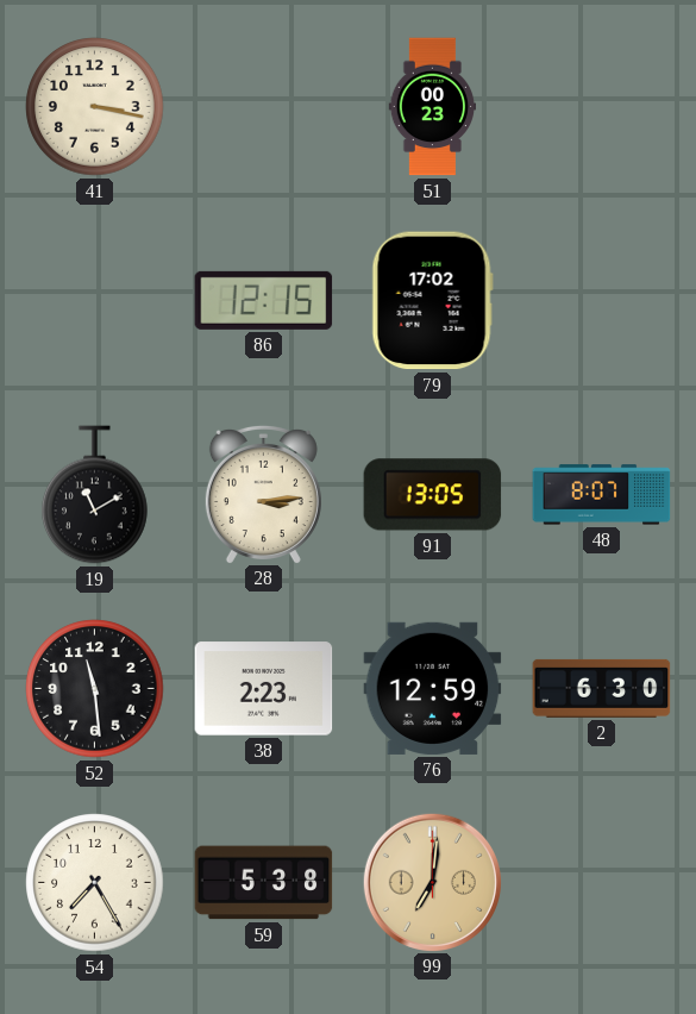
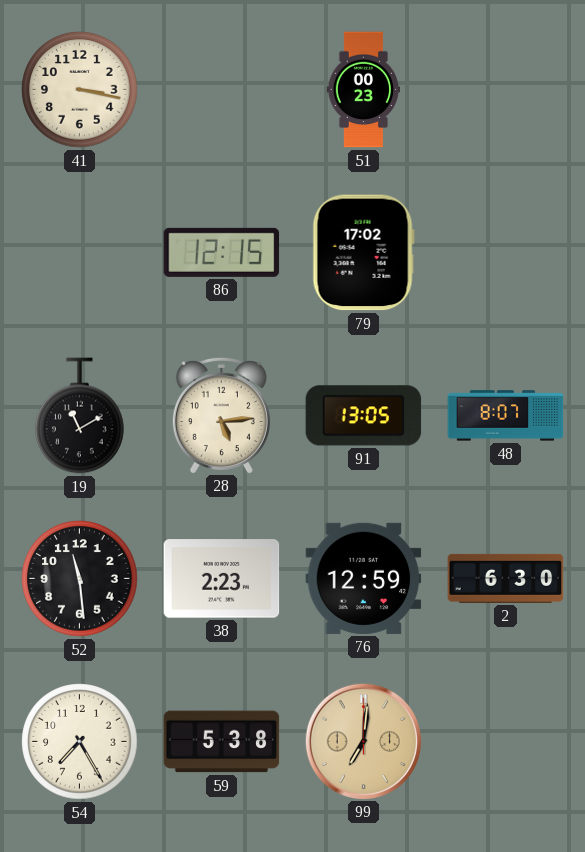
28: 3:14 -> 5:14
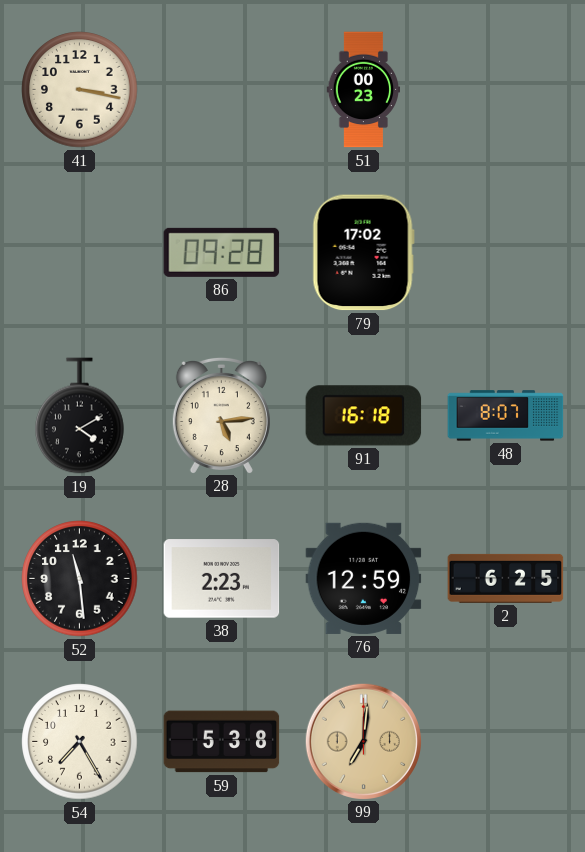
86: 12:15 -> 09:28
19: 11:10 -> 4:10
91: 13:05 -> 16:18
2: 6:30 -> 6:25
